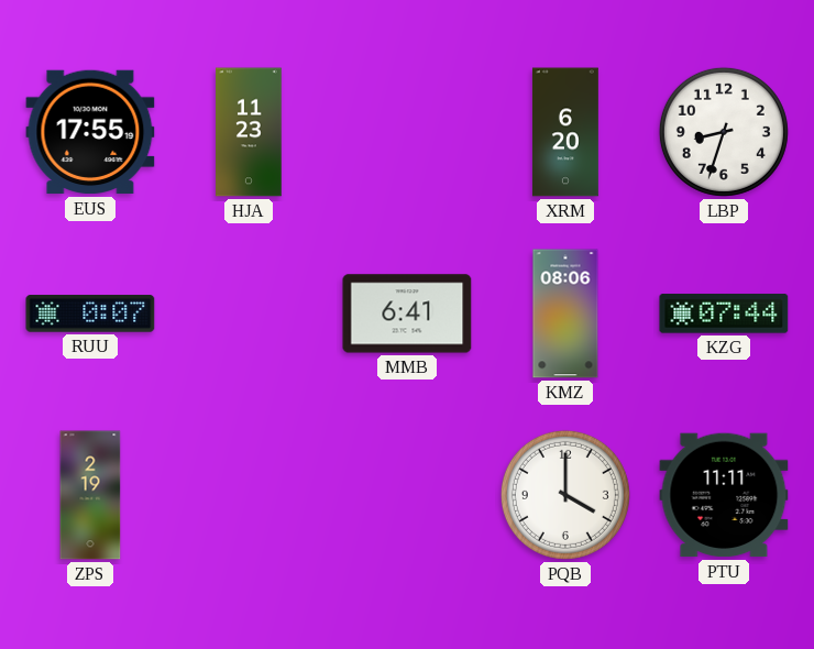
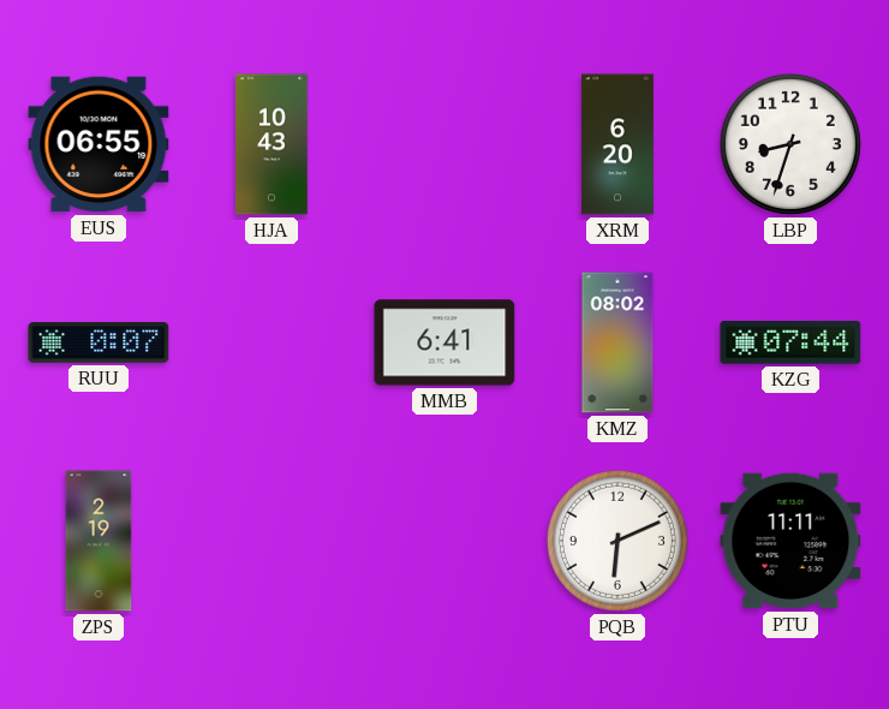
EUS: 17:55 -> 06:55
HJA: 11:23 -> 10:43
KMZ: 08:06 -> 08:02
PQB: 4:00 -> 6:11
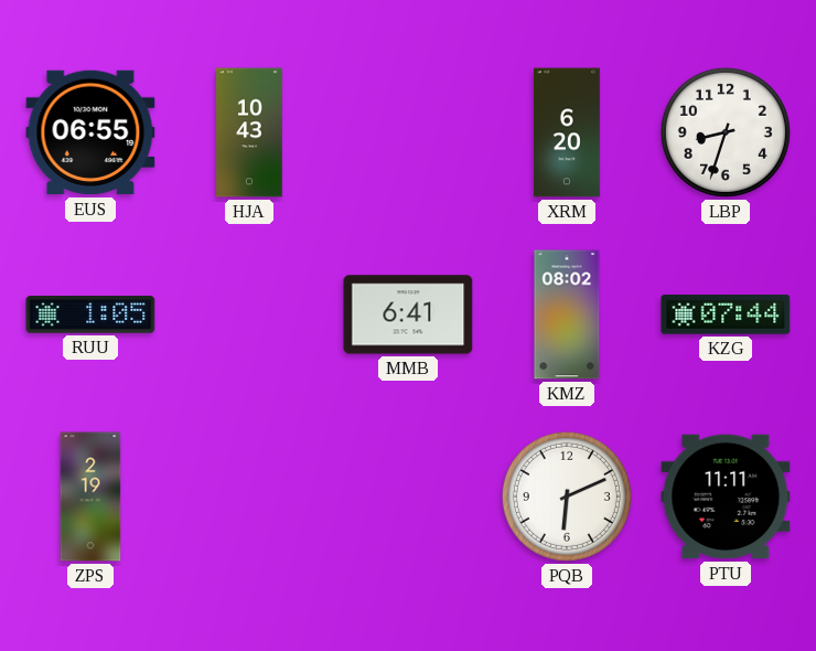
RUU: 0:07 -> 1:05
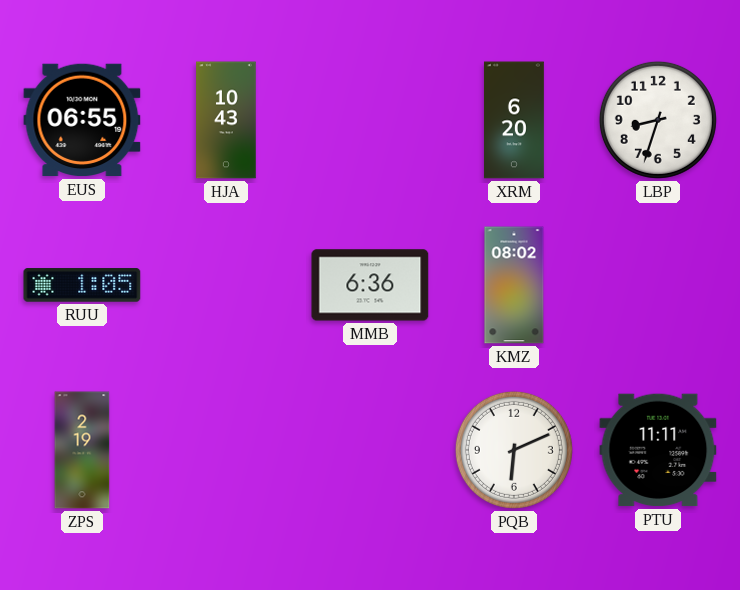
MMB: 6:41 -> 6:36
KZG: 07:44 -> none
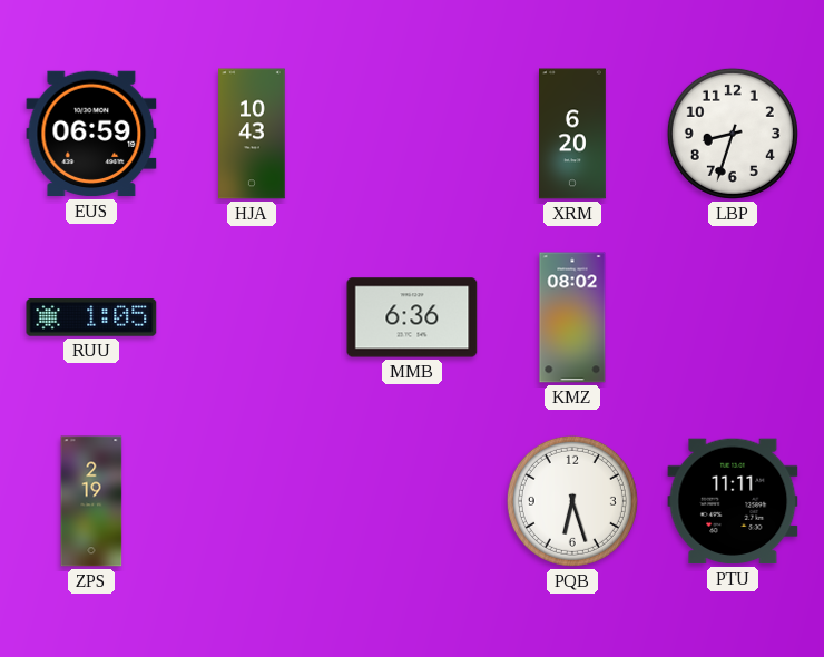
EUS: 06:55 -> 06:59
PQB: 6:11 -> 6:27
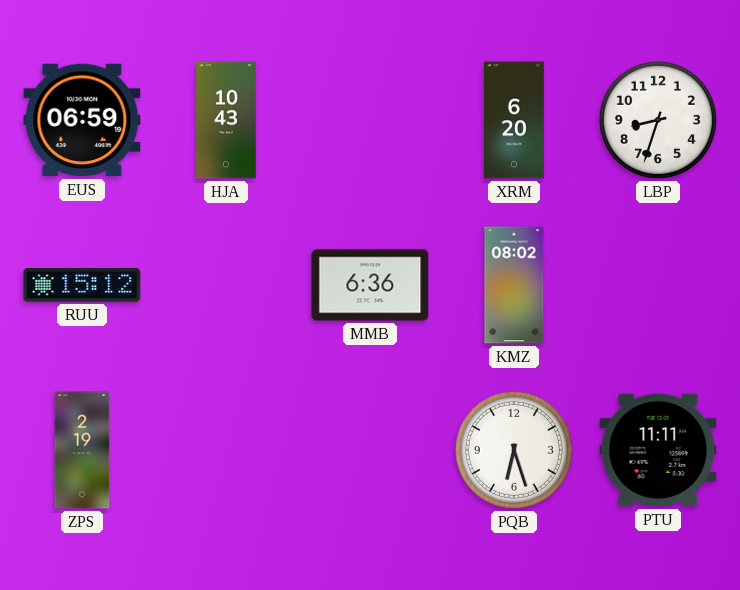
RUU: 1:05 -> 15:12
